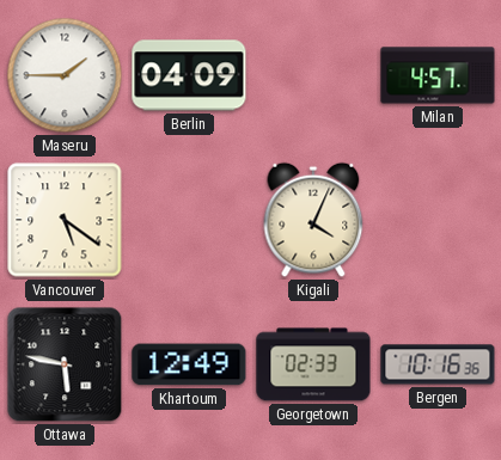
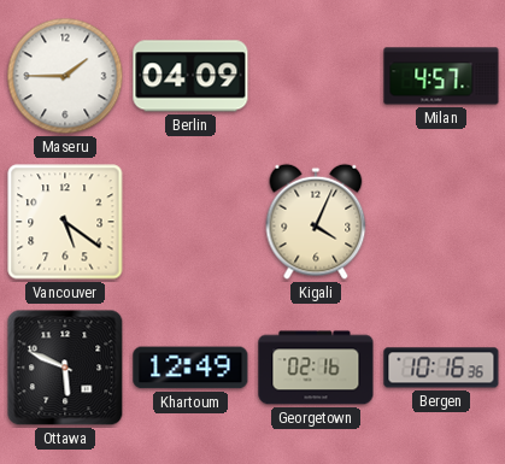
Ottawa: 5:47 -> 5:49
Georgetown: 02:33 -> 02:16
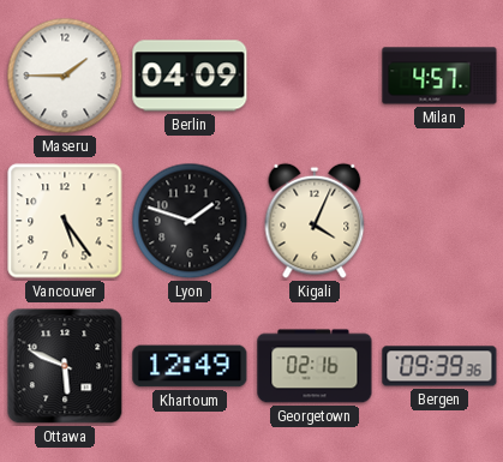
Vancouver: 5:21 -> 5:24
Lyon: none -> 1:48
Bergen: 10:16 -> 09:39
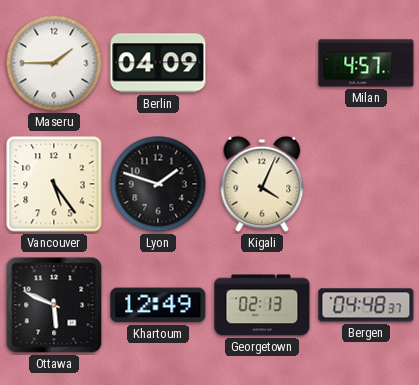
Georgetown: 02:16 -> 02:13
Bergen: 09:39 -> 04:48
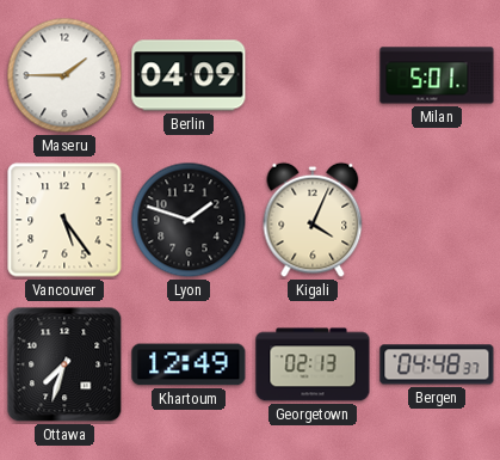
Milan: 4:57 -> 5:01
Ottawa: 5:49 -> 7:33
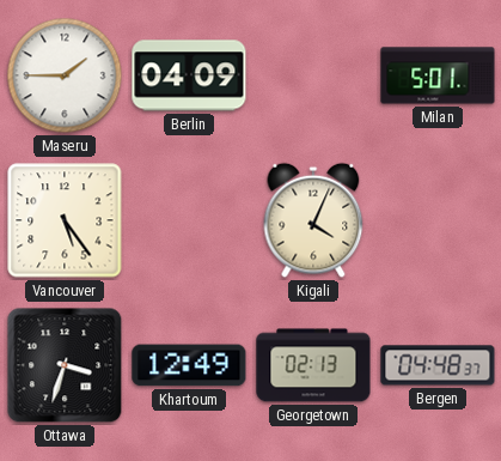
Lyon: 1:48 -> none
Ottawa: 7:33 -> 3:33
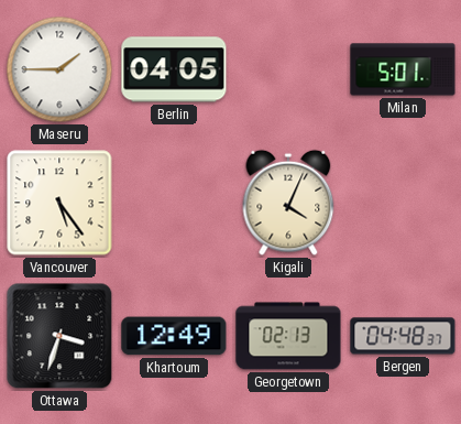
Berlin: 04:09 -> 04:05
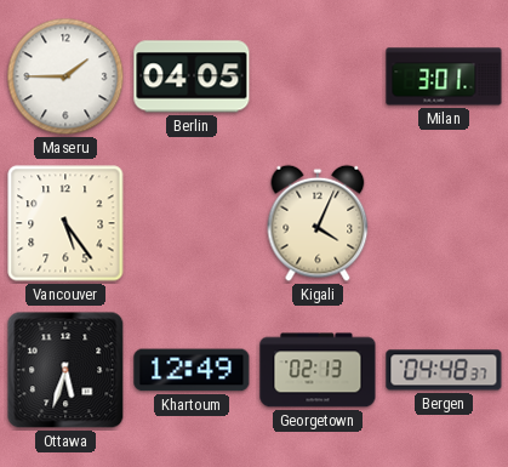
Milan: 5:01 -> 3:01
Ottawa: 3:33 -> 5:33
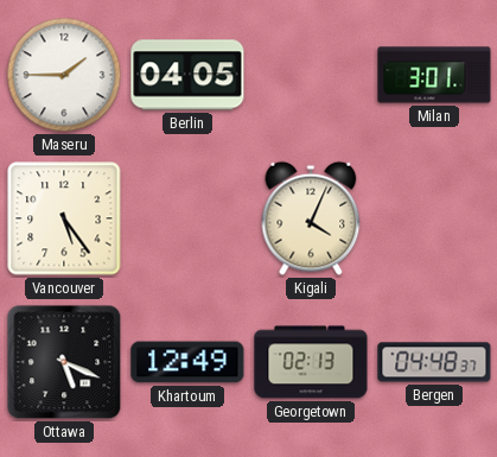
Ottawa: 5:33 -> 5:19
